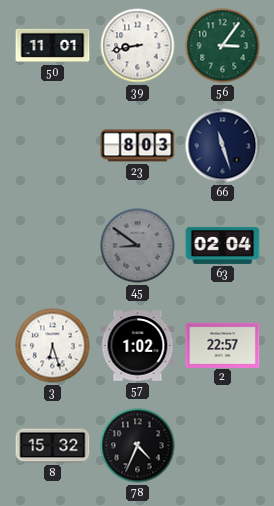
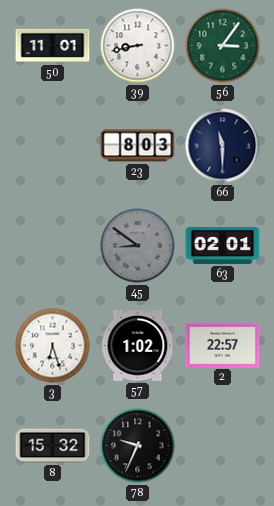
66: 11:27 -> 11:30
63: 02:04 -> 02:01
78: 4:34 -> 9:34
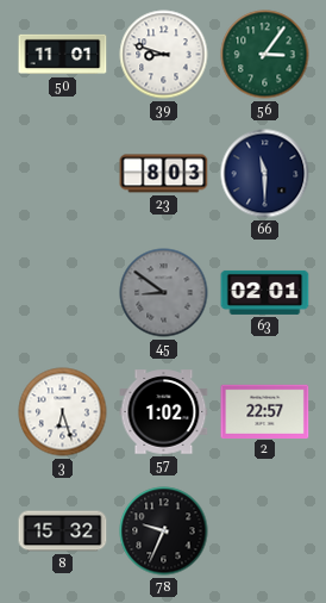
39: 8:43 -> 8:48
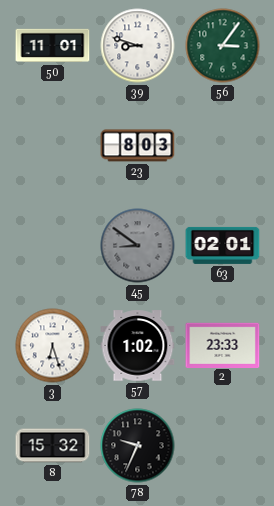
66: 11:30 -> none
2: 22:57 -> 23:33
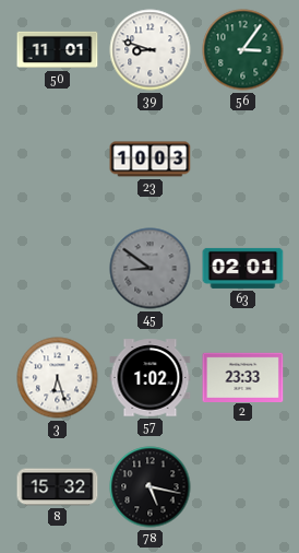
23: 8:03 -> 10:03
78: 9:34 -> 5:17
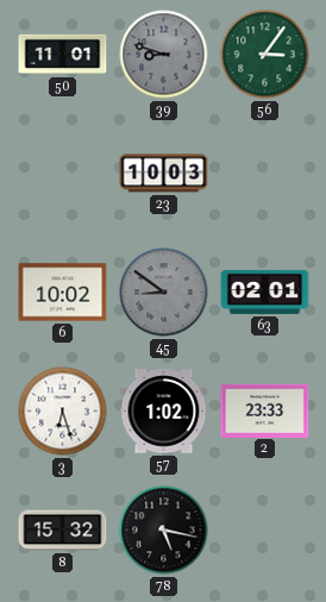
39 dial: white -> grey
6: none -> 10:02
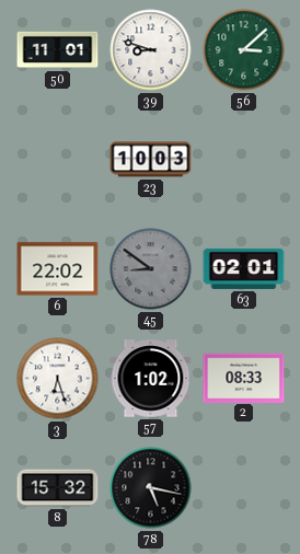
39 dial: grey -> white
56: 3:06 -> 3:08
6: 10:02 -> 22:02
2: 23:33 -> 08:33
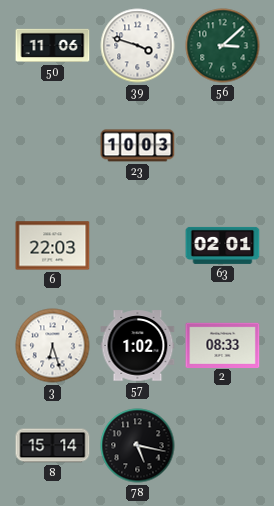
50: 11:01 -> 11:06
39: 8:48 -> 3:48
6: 22:02 -> 22:03
45: 8:51 -> none
8: 15:32 -> 15:14
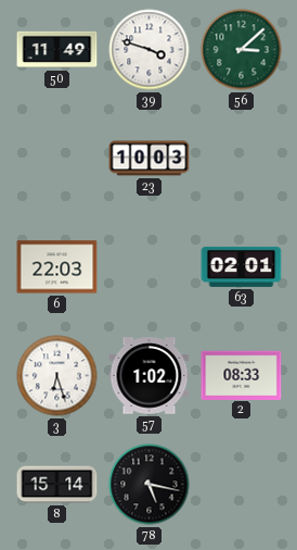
50: 11:06 -> 11:49
